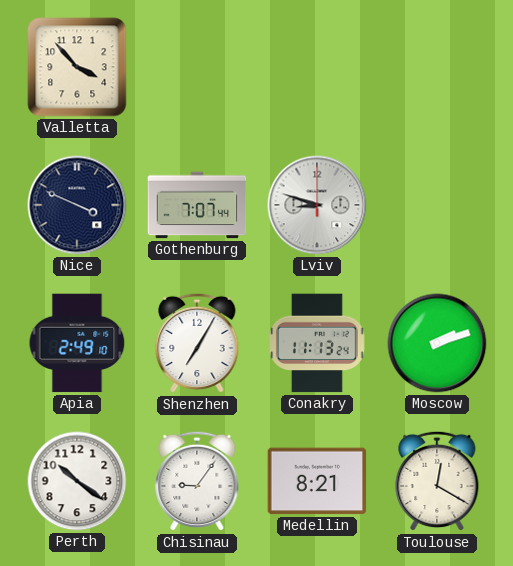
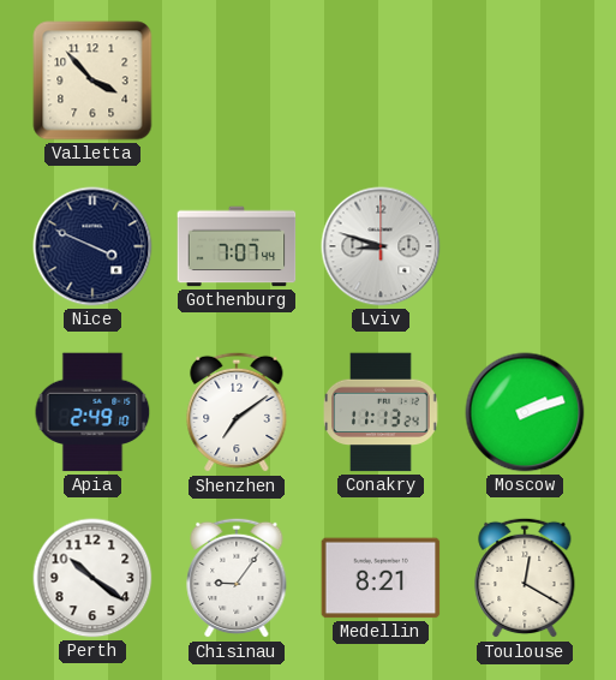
Shenzhen: 7:05 -> 7:09
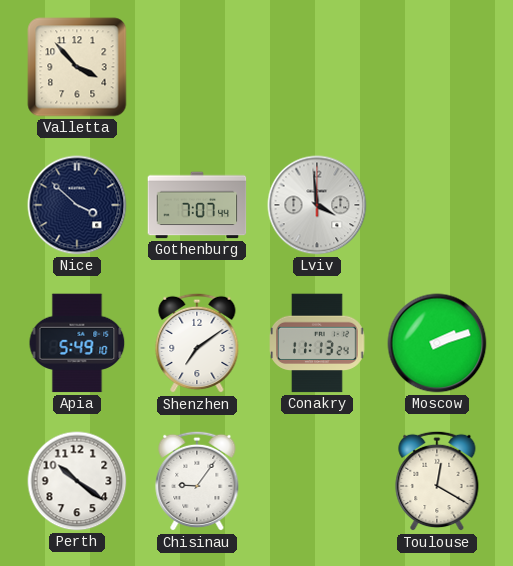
Nice: 3:49 -> 3:52
Lviv: 8:48 -> 3:59
Apia: 2:49 -> 5:49
Medellin: 8:21 -> none
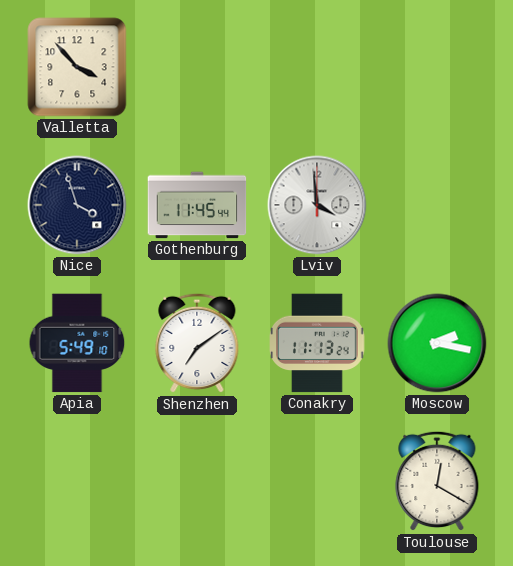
Nice: 3:52 -> 3:57
Gothenburg: 7:07 -> 11:45
Moscow: 2:12 -> 2:17
Perth: 10:21 -> none
Chisinau: 9:06 -> none
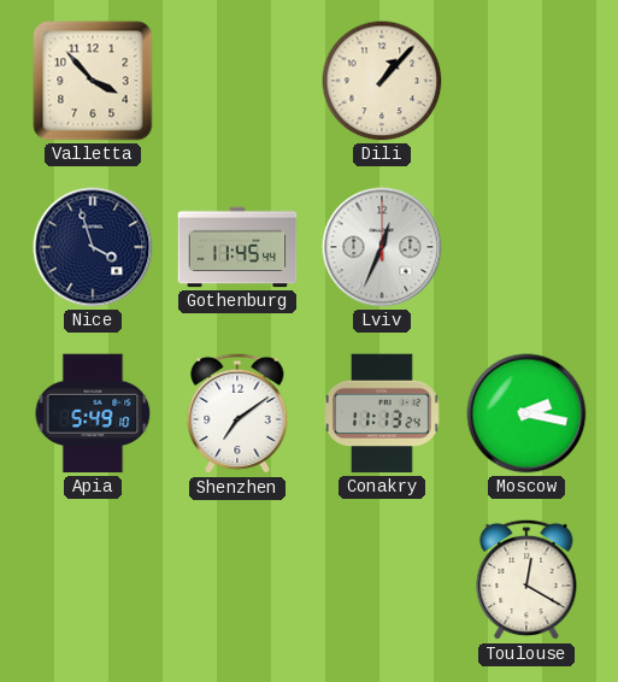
Dili: none -> 1:07
Lviv: 3:59 -> 12:34
